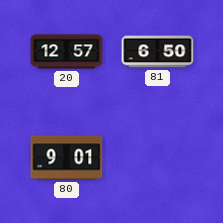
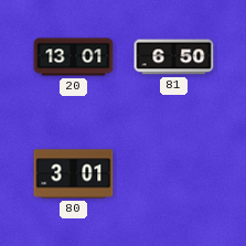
20: 12:57 -> 13:01
80: 9:01 -> 3:01
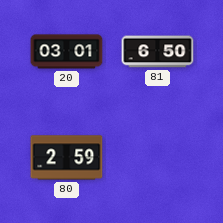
20: 13:01 -> 03:01
80: 3:01 -> 2:59
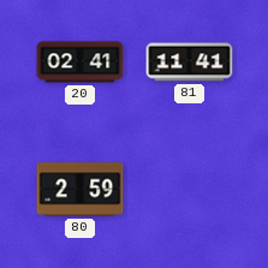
20: 03:01 -> 02:41
81: 6:50 -> 11:41
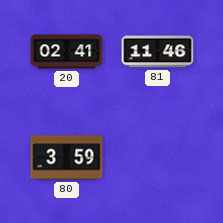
81: 11:41 -> 11:46
80: 2:59 -> 3:59
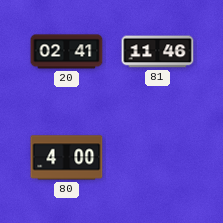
80: 3:59 -> 4:00
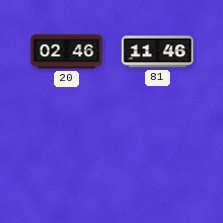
20: 02:41 -> 02:46
80: 4:00 -> none
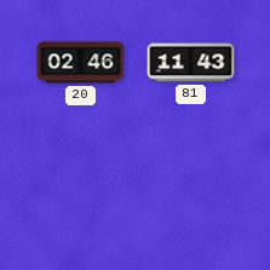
81: 11:46 -> 11:43
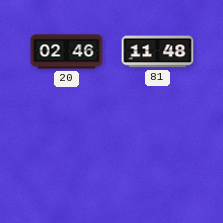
81: 11:43 -> 11:48
